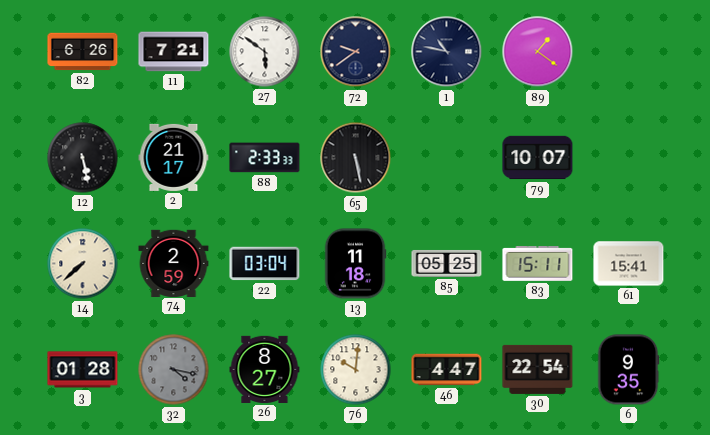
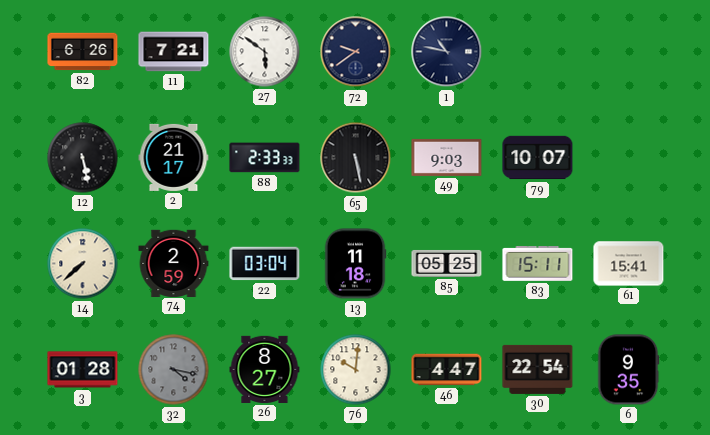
89: 1:21 -> none
49: none -> 9:03
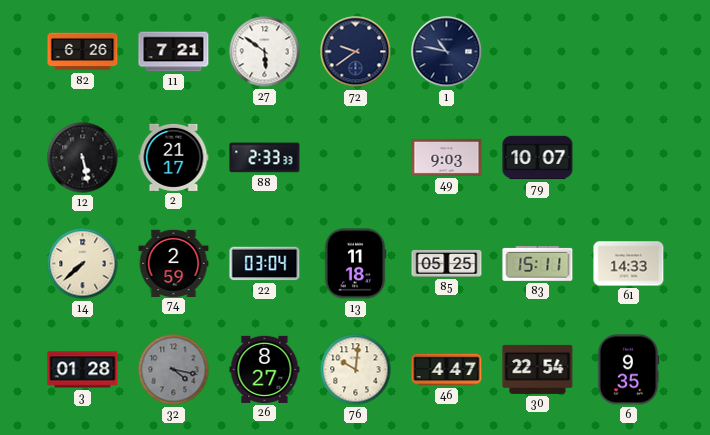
65: 5:28 -> none
61: 15:41 -> 14:33
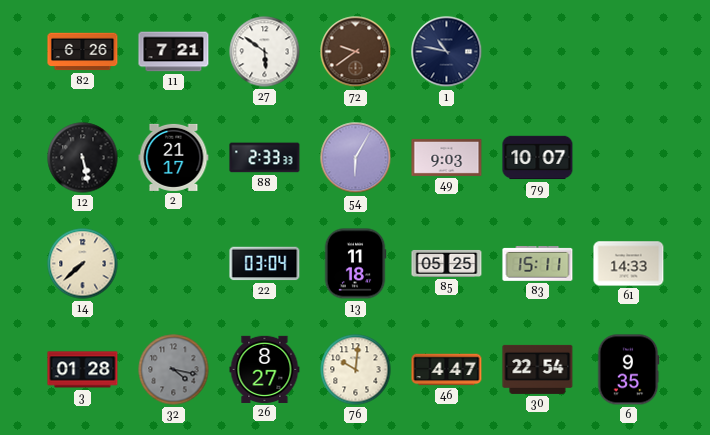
72 dial: navy -> brown
54: none -> 6:05
74: 2:59 -> none
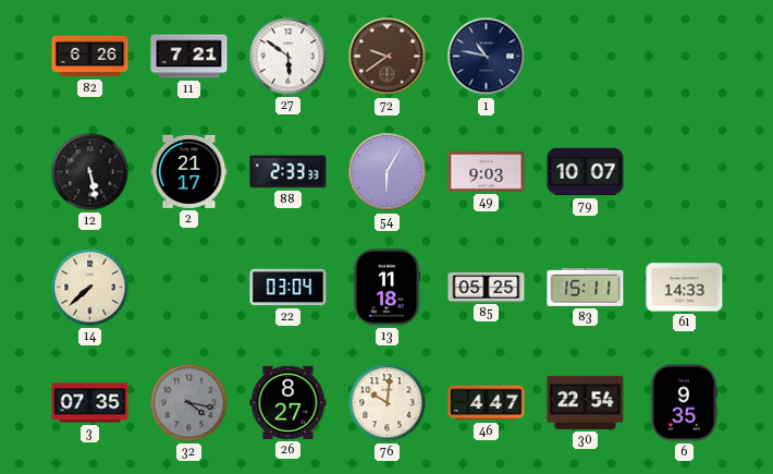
3: 01:28 -> 07:35
